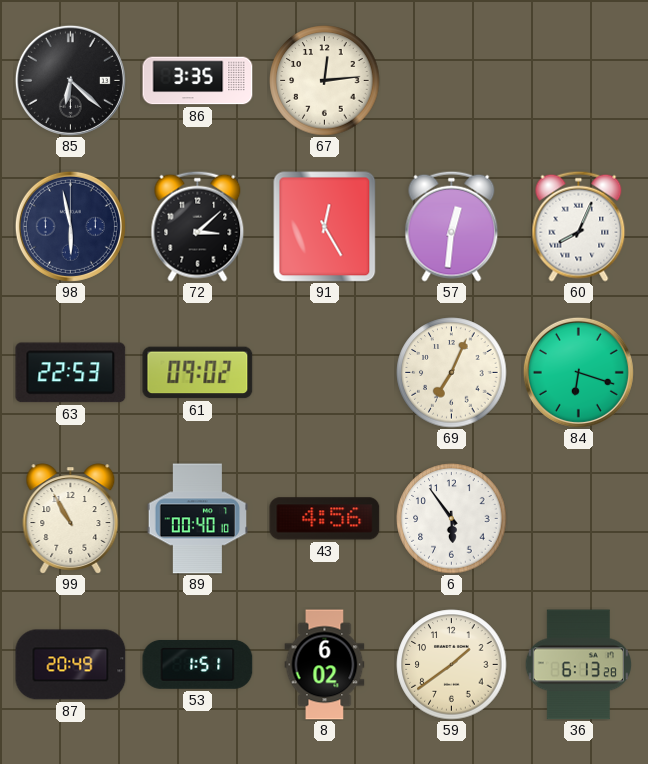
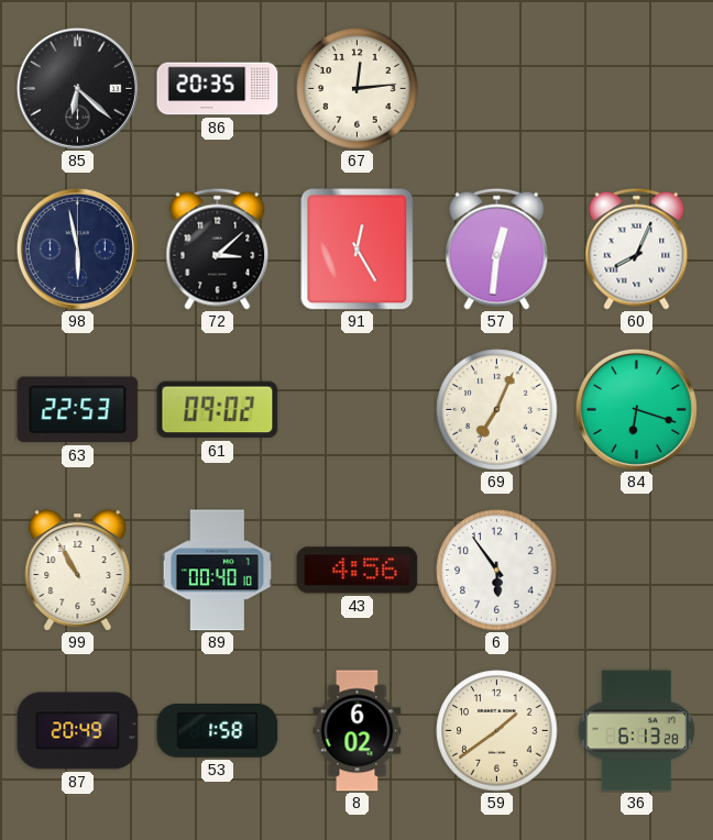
86: 3:35 -> 20:35
53: 1:51 -> 1:58
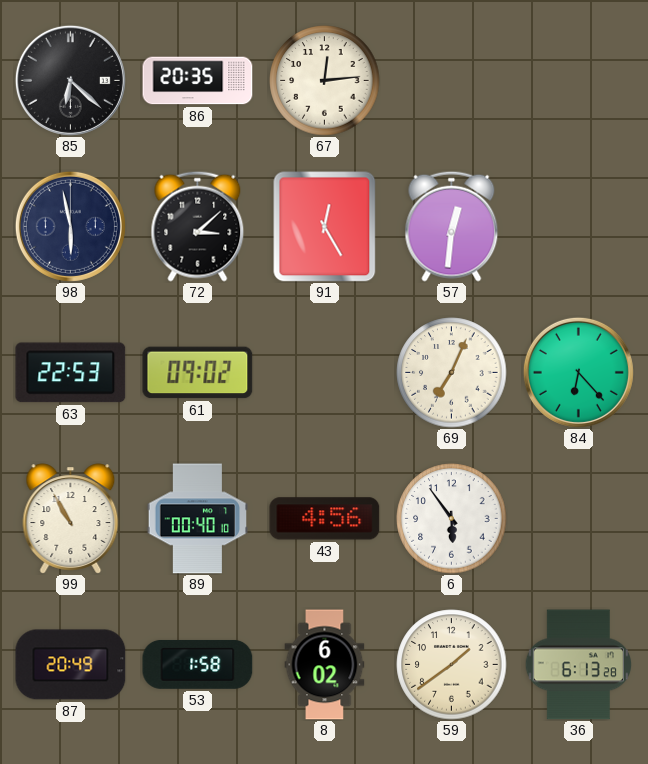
60: 8:04 -> none
84: 6:18 -> 6:23
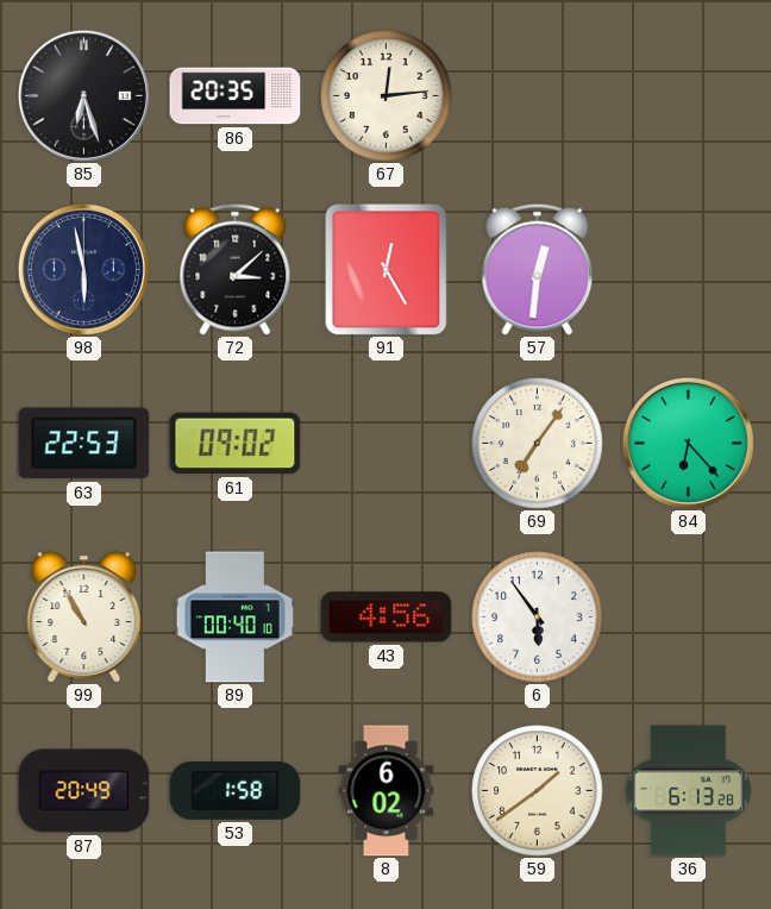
85: 6:22 -> 6:27
69: 7:04 -> 7:06
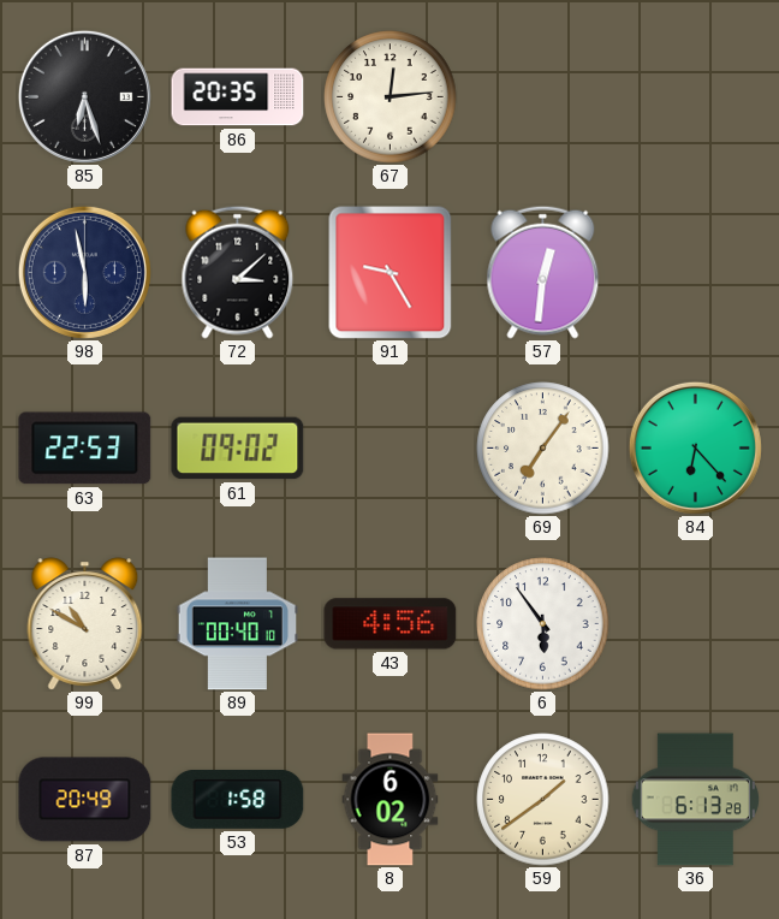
91: 12:25 -> 9:25
99: 10:55 -> 10:50
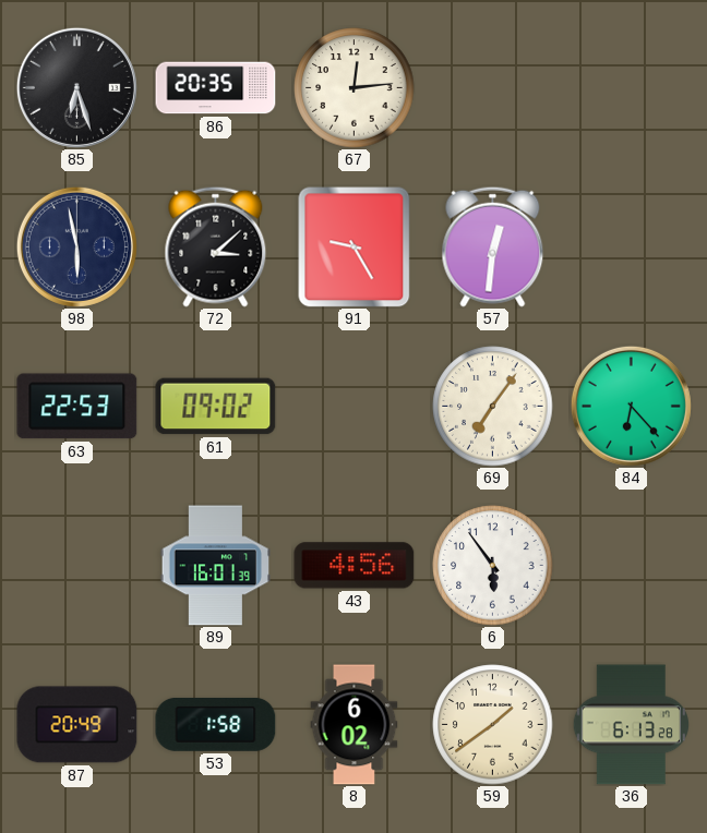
99: 10:50 -> none
89: 00:40 -> 16:01
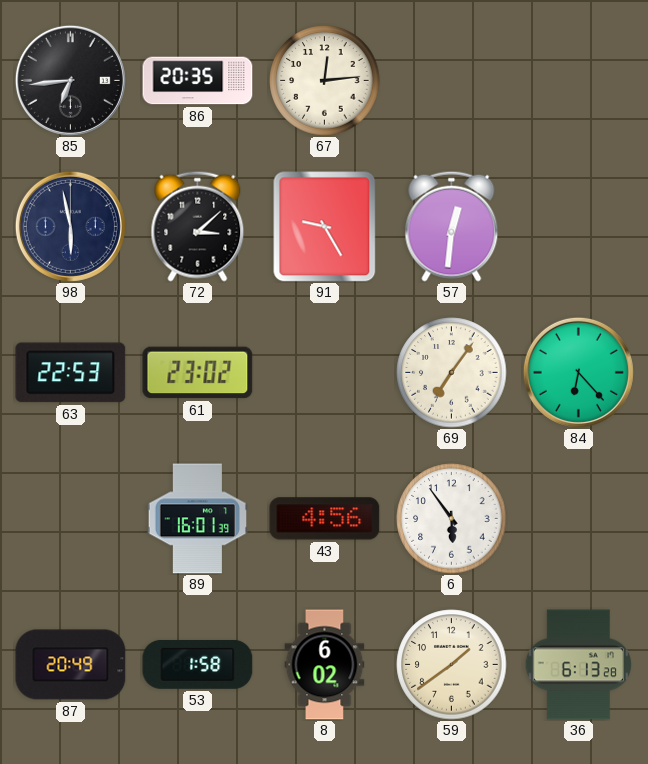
85: 6:27 -> 6:44
61: 09:02 -> 23:02
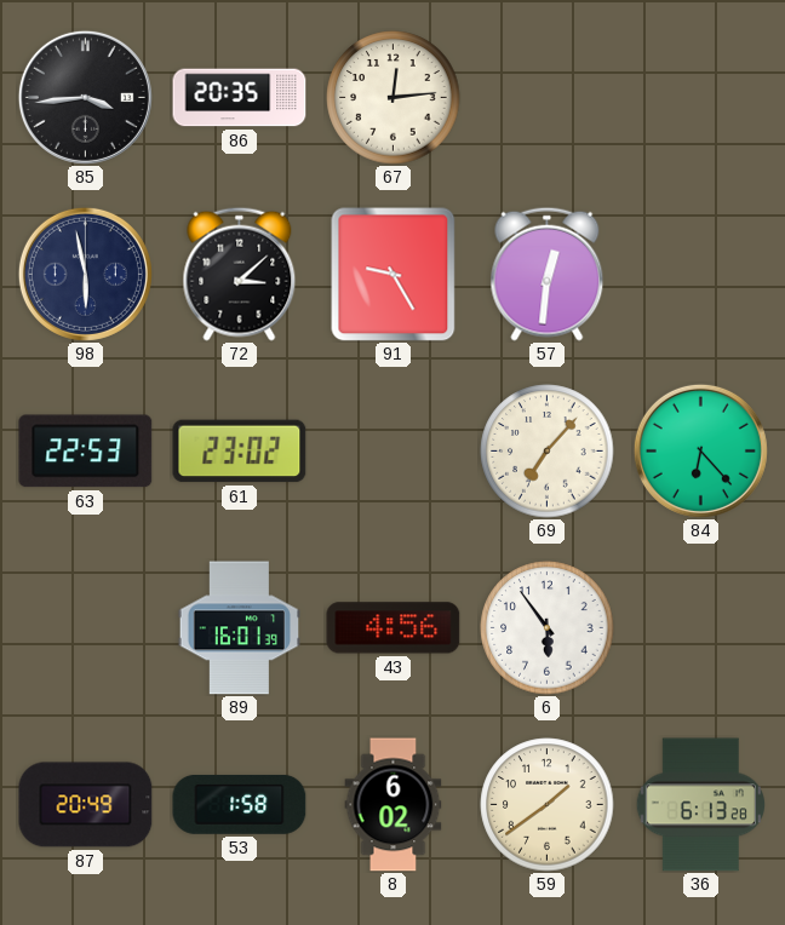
85: 6:44 -> 3:44
69: 7:06 -> 7:07
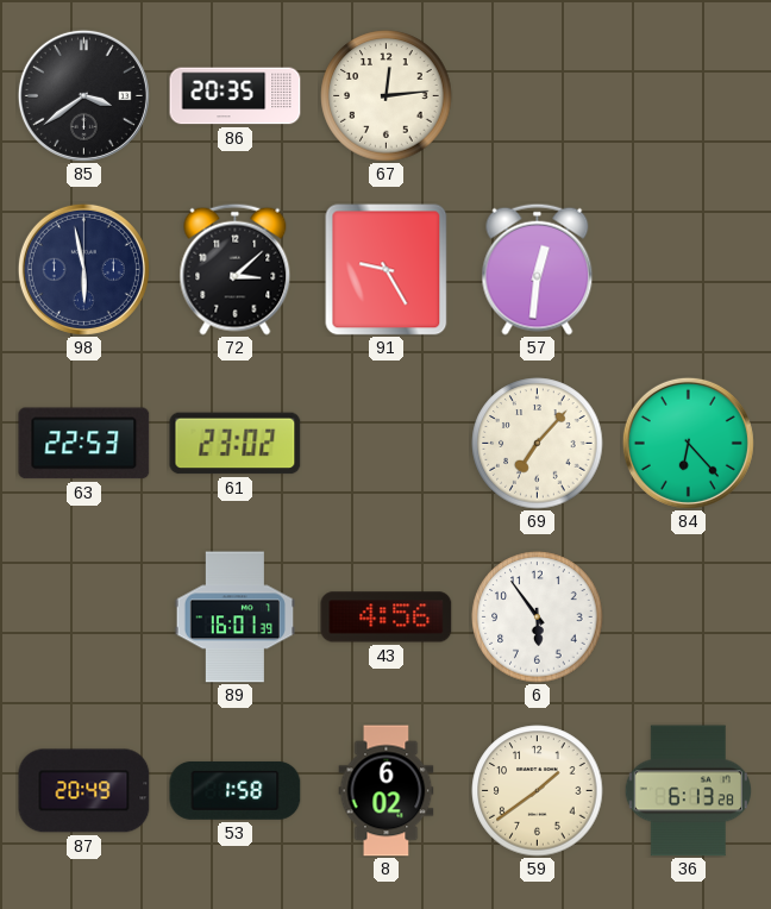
85: 3:44 -> 3:39
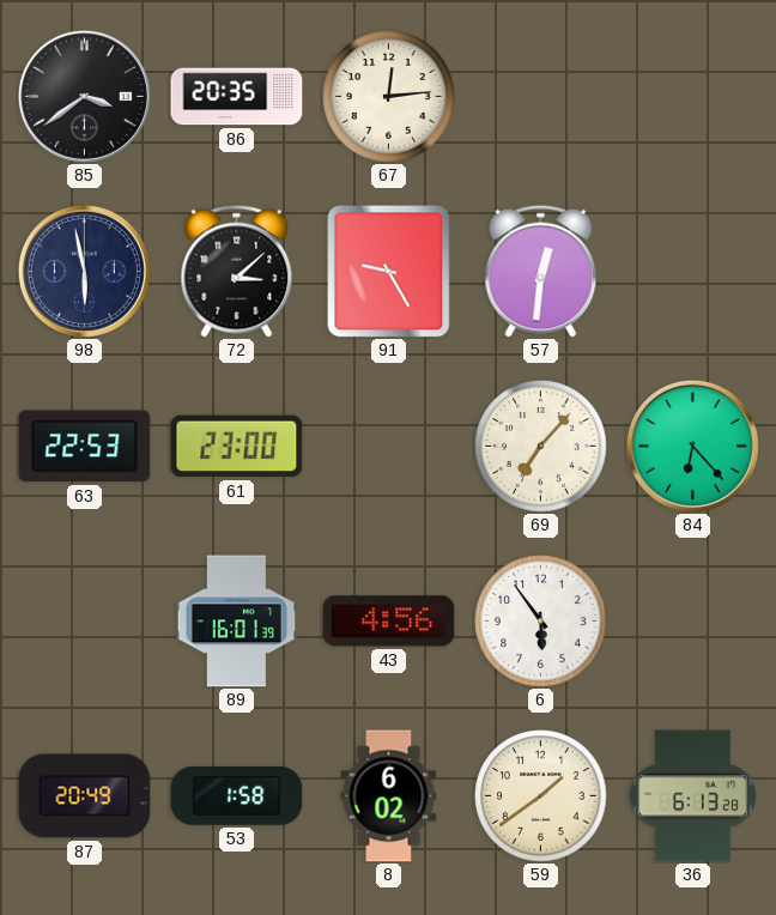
61: 23:02 -> 23:00
